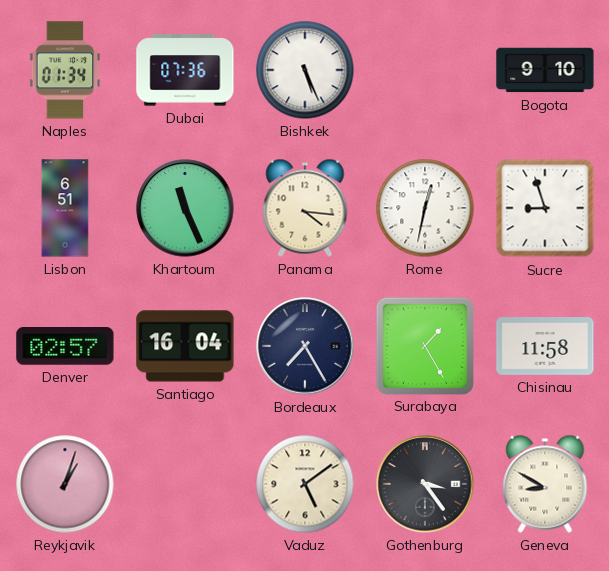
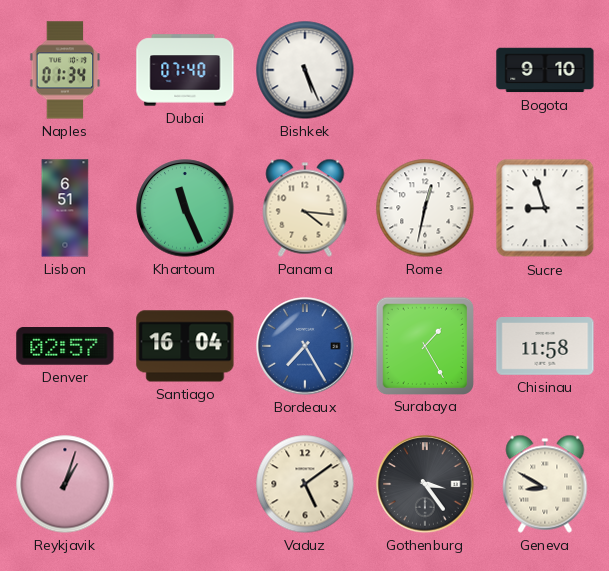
Dubai: 07:36 -> 07:40
Bordeaux dial: navy -> blue
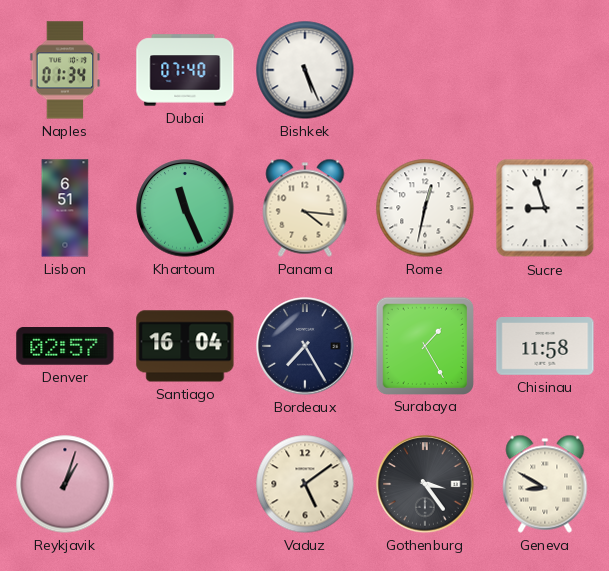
Bogota: 9:10 -> none
Bordeaux dial: blue -> navy
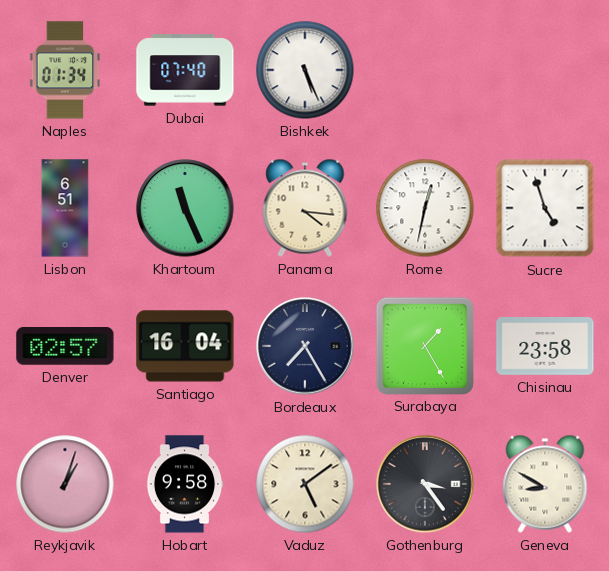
Sucre: 8:57 -> 4:57
Chisinau: 11:58 -> 23:58
Hobart: none -> 9:58
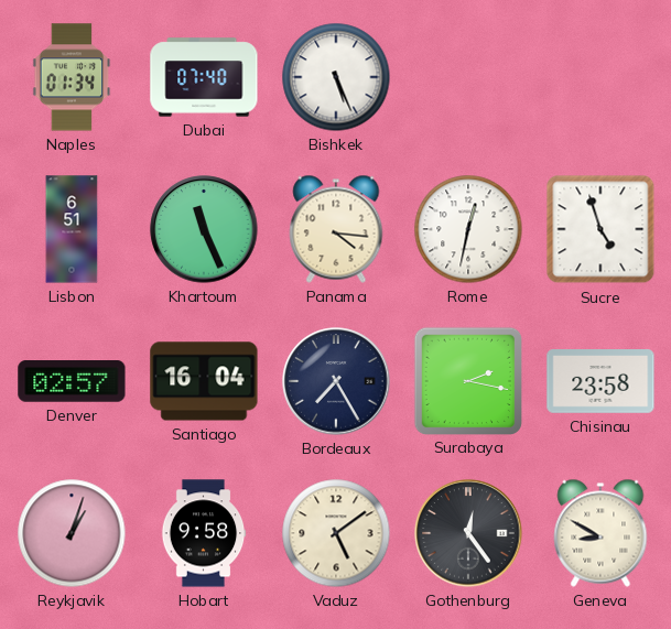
Surabaya: 1:25 -> 2:17
Gothenburg: 3:24 -> 12:24
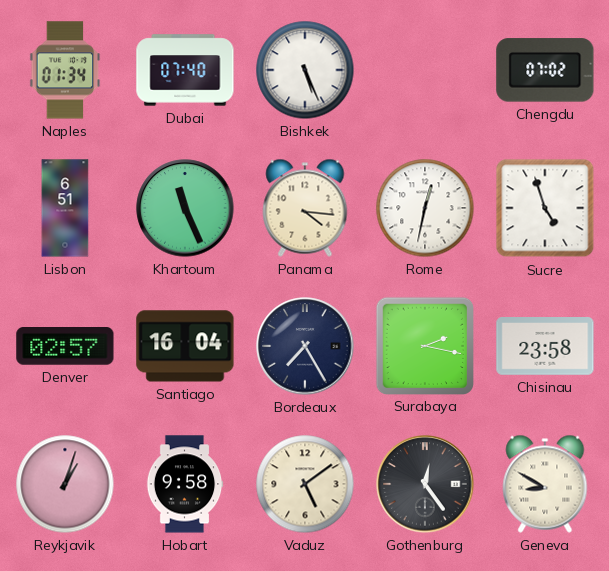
Chengdu: none -> 07:02
